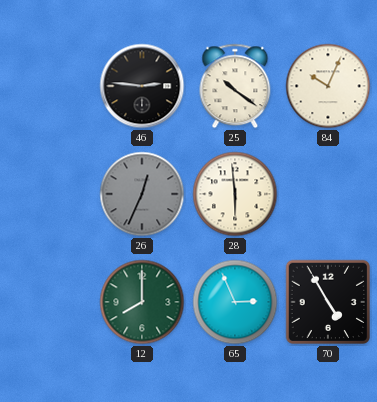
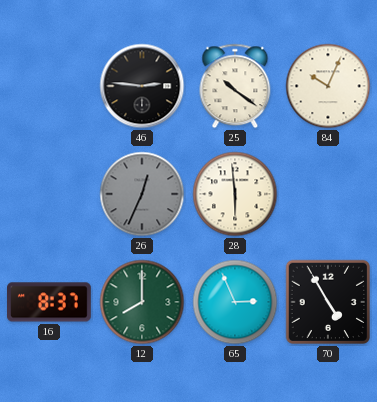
16: none -> 8:37
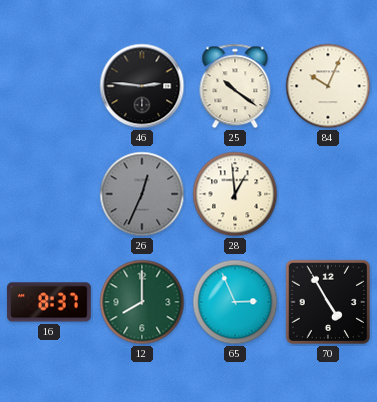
28: 5:59 -> 12:59
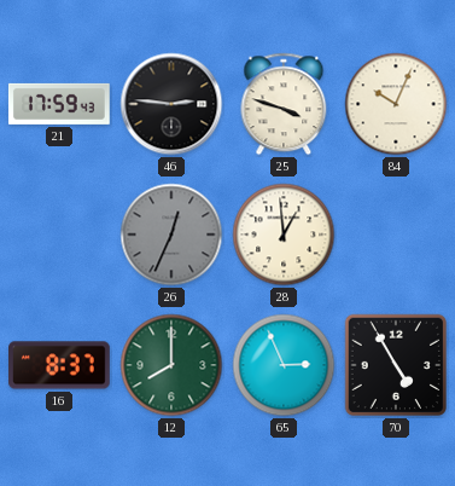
21: none -> 17:59
25: 10:21 -> 3:48
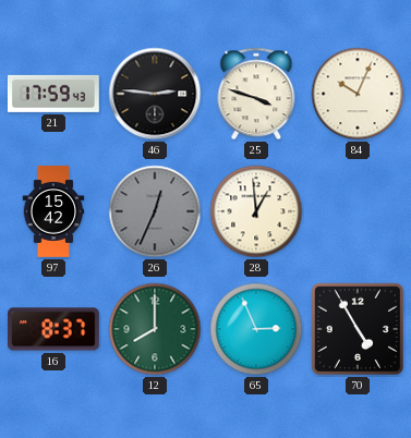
97: none -> 15:42
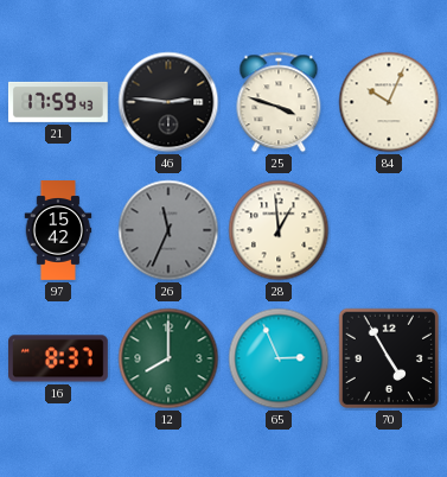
26: 12:34 -> 11:34
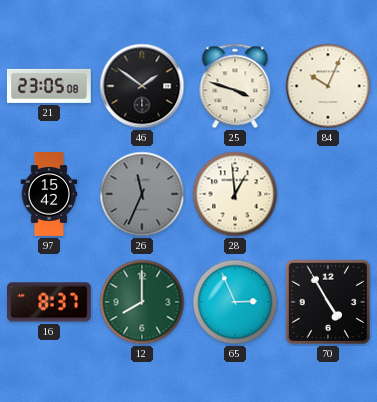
21: 17:59 -> 23:05
46: 2:46 -> 1:51
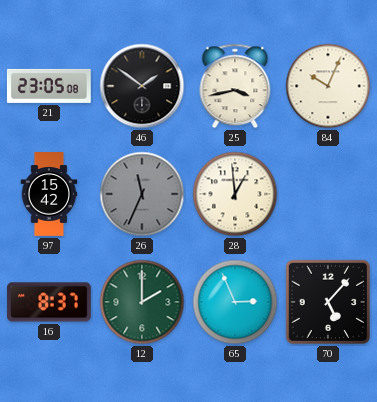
25: 3:48 -> 3:43
12: 8:00 -> 2:00
70: 4:55 -> 5:07
